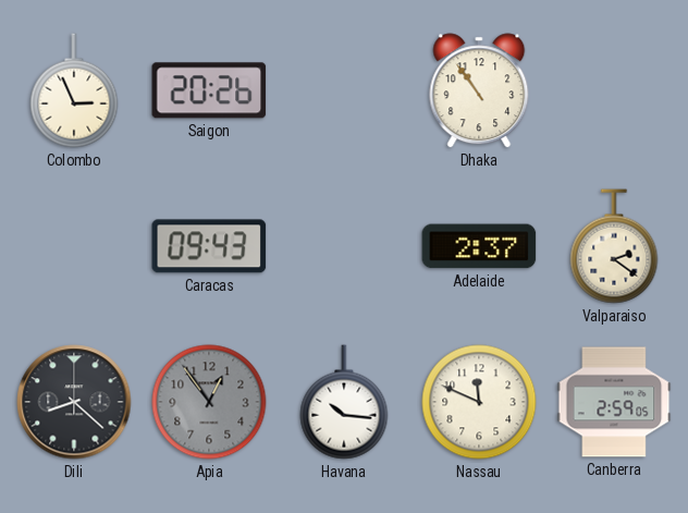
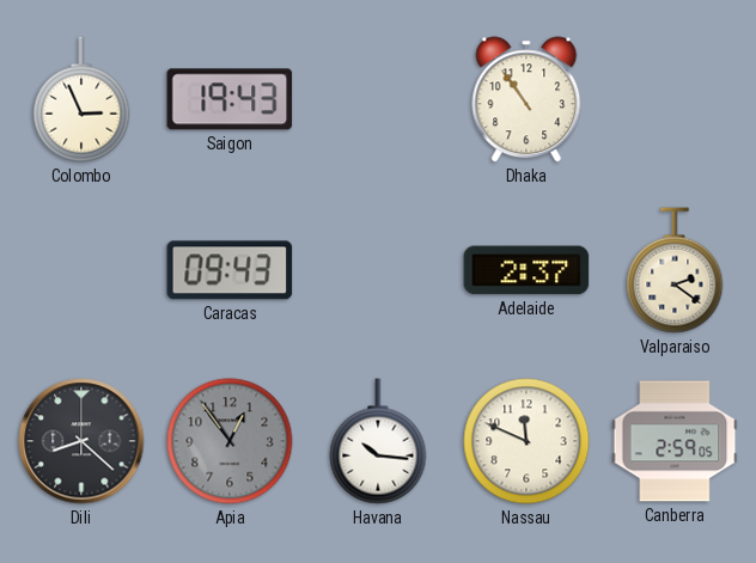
Saigon: 20:26 -> 19:43
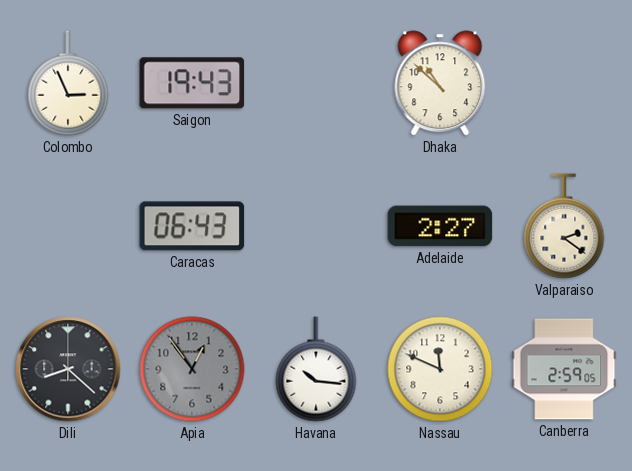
Dhaka: 10:54 -> 10:52
Caracas: 09:43 -> 06:43
Adelaide: 2:37 -> 2:27
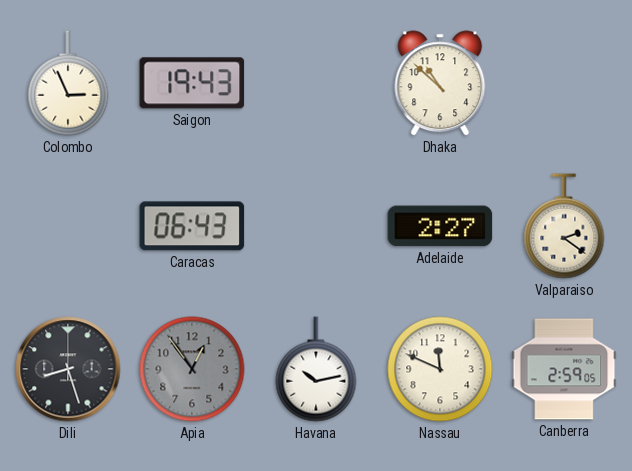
Dili: 8:22 -> 8:27
Havana: 10:16 -> 10:13
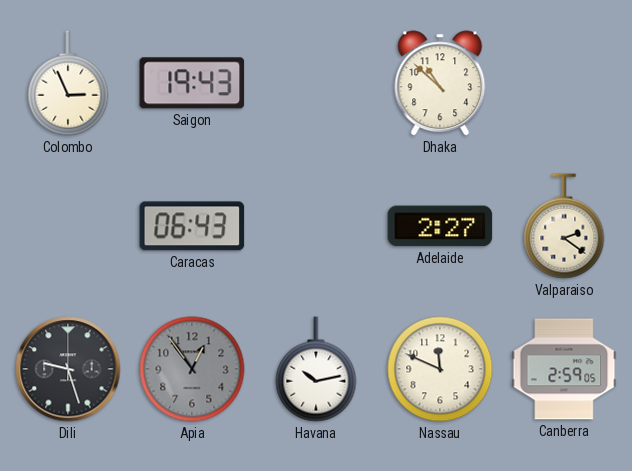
Dili: 8:27 -> 9:27
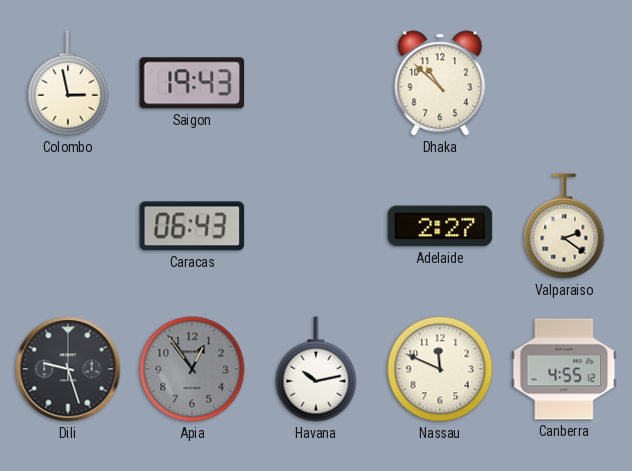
Colombo: 2:56 -> 2:58
Canberra: 2:59 -> 4:55
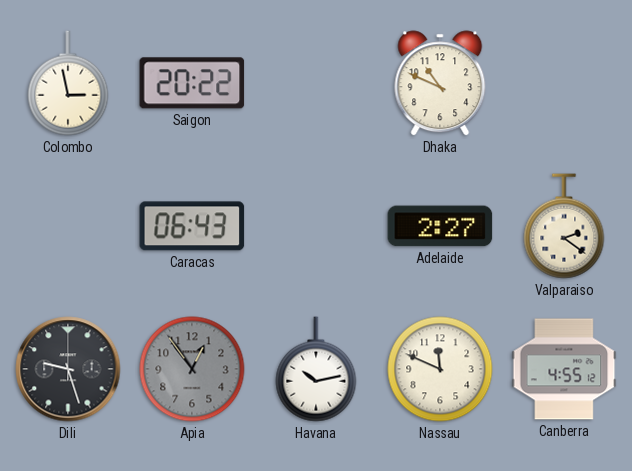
Saigon: 19:43 -> 20:22
Dhaka: 10:52 -> 10:49
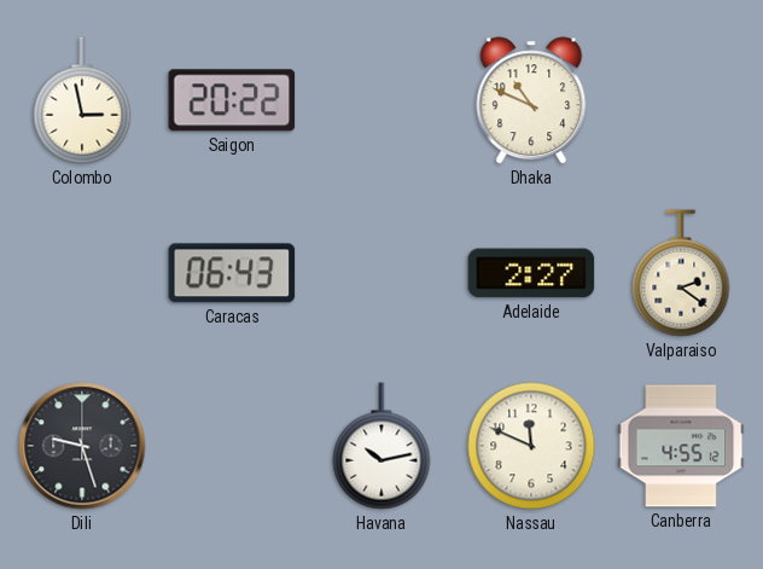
Apia: 12:54 -> none
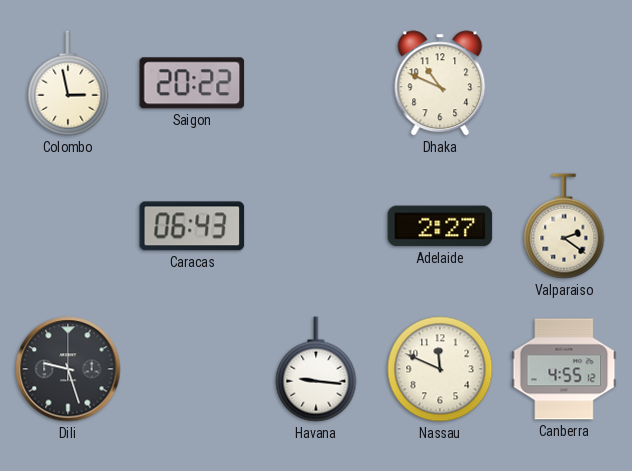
Havana: 10:13 -> 9:16
